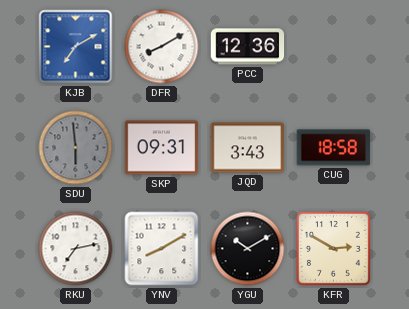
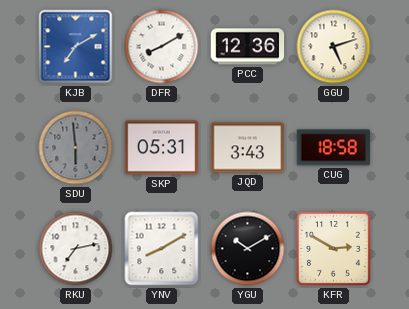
GGU: none -> 5:12
SKP: 09:31 -> 05:31
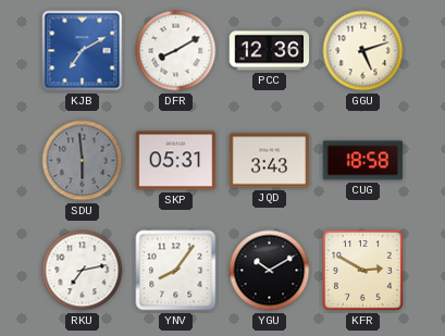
YNV: 8:10 -> 8:06
